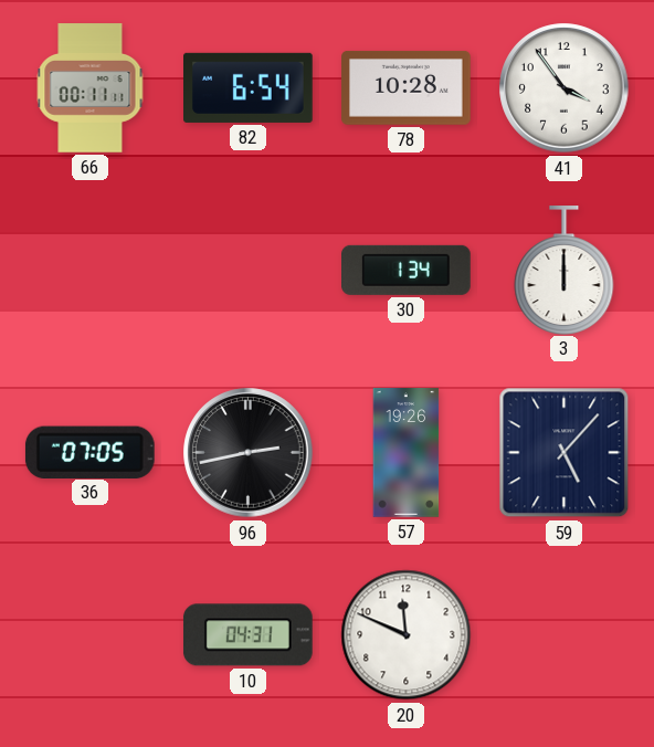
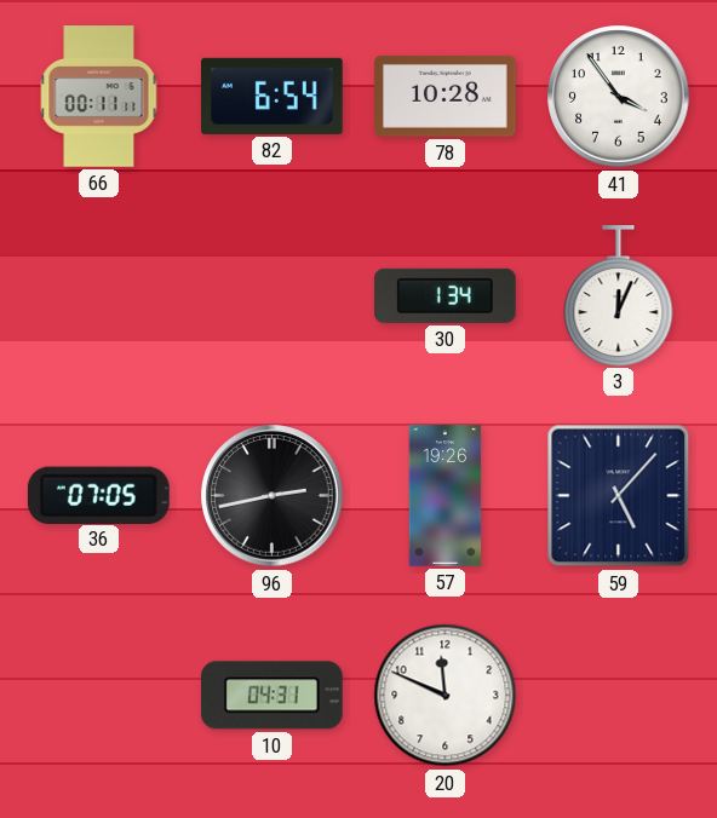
3: 12:00 -> 12:04
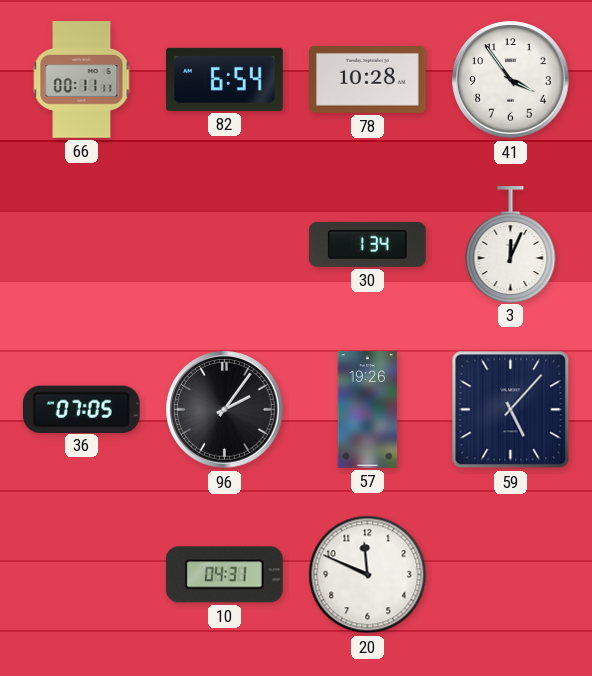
96: 2:43 -> 2:06
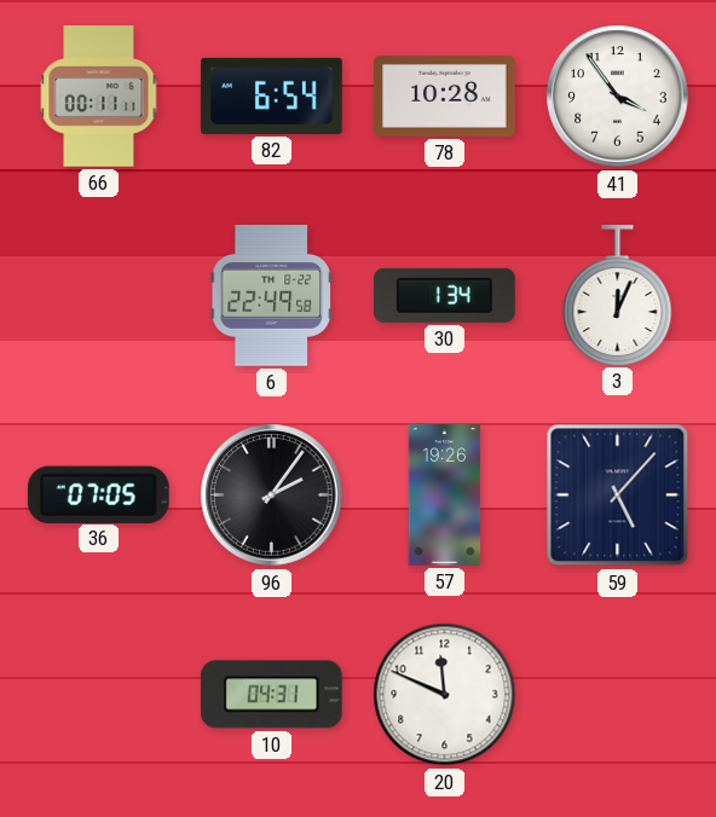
6: none -> 22:49
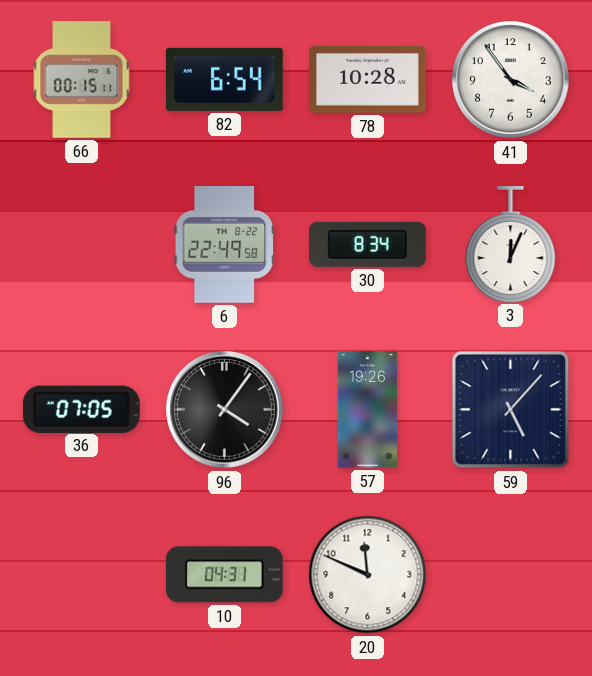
66: 00:11 -> 00:15
30: 1:34 -> 8:34
96: 2:06 -> 4:06
